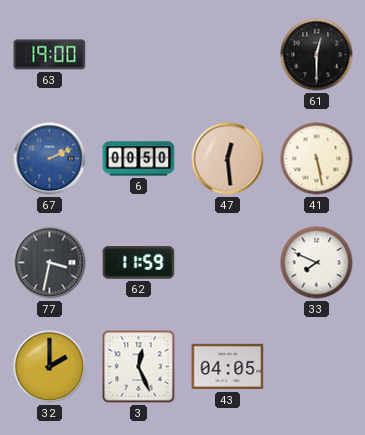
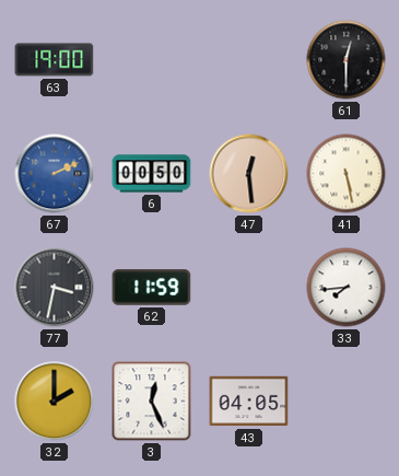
33: 7:49 -> 7:44
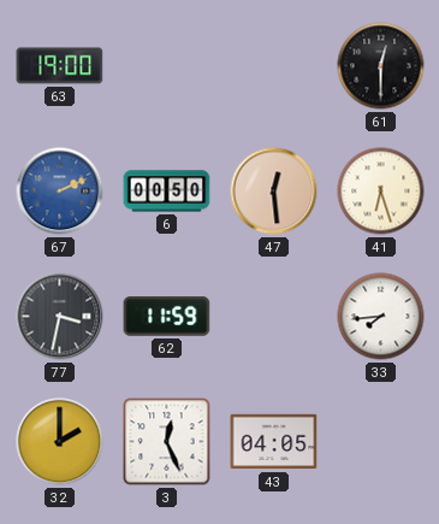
41: 5:28 -> 6:27
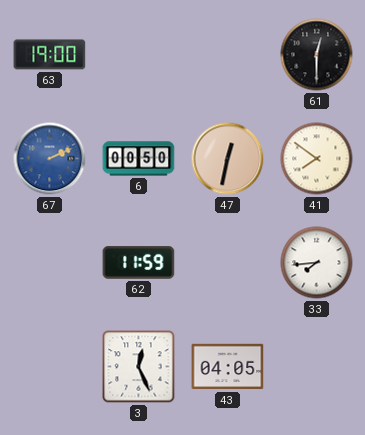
47: 12:29 -> 12:32
41: 6:27 -> 7:51
77: 3:32 -> none
32: 2:00 -> none
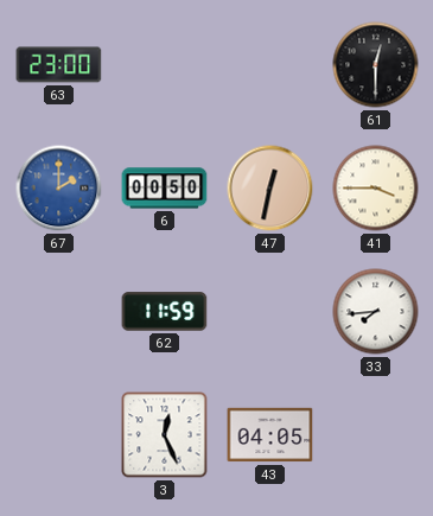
63: 19:00 -> 23:00
67: 2:11 -> 2:00
41: 7:51 -> 3:45
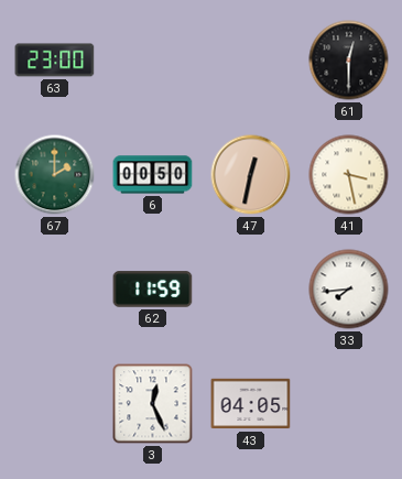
67 dial: blue -> green
41: 3:45 -> 3:28
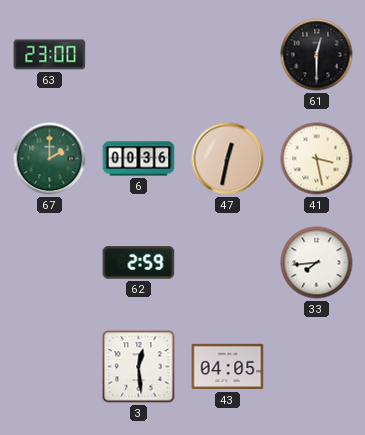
6: 00:50 -> 00:36
62: 11:59 -> 2:59
3: 12:26 -> 12:29
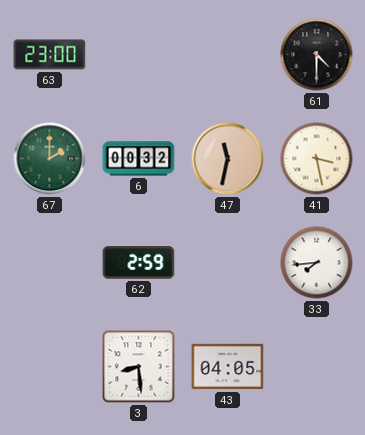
61: 12:30 -> 4:30
6: 00:36 -> 00:32
47: 12:32 -> 11:32
3: 12:29 -> 8:29
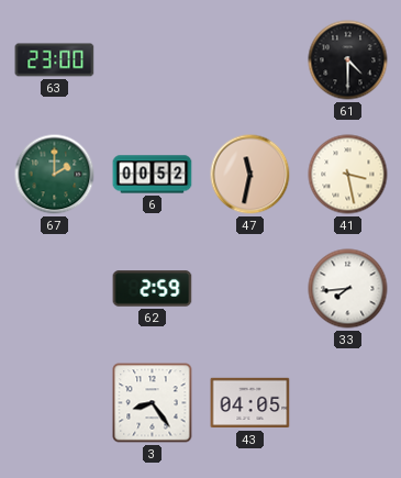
6: 00:32 -> 00:52
3: 8:29 -> 8:24
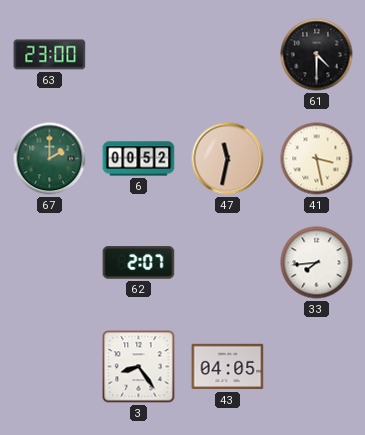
62: 2:59 -> 2:07
